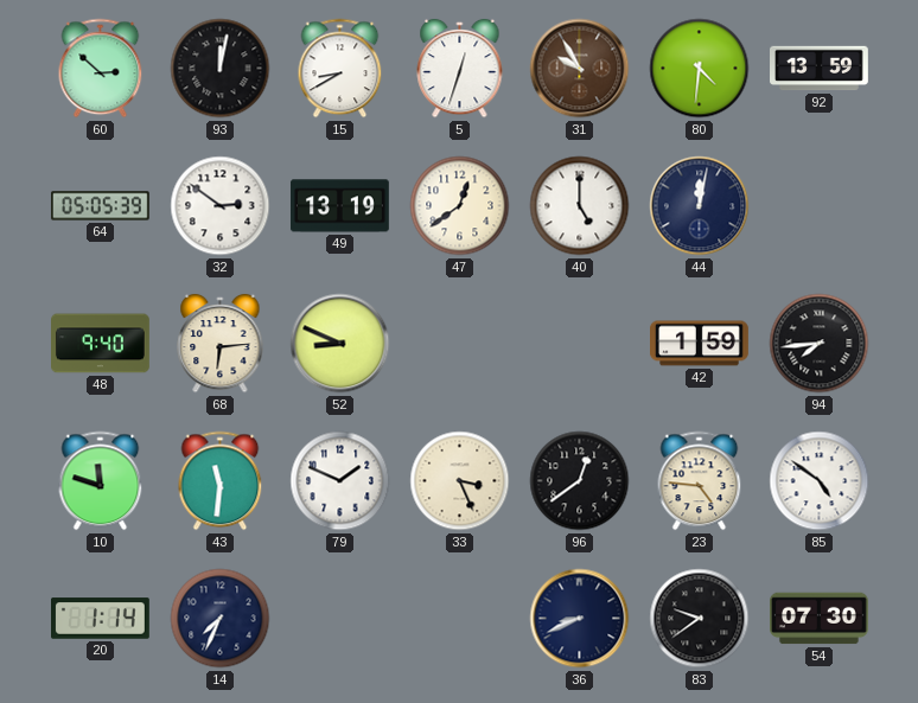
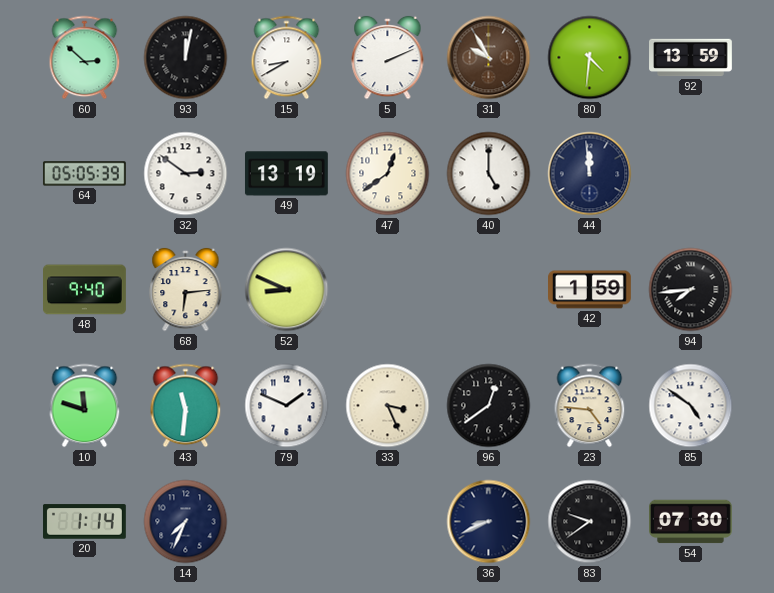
5: 12:33 -> 2:11
44: 12:02 -> 11:59
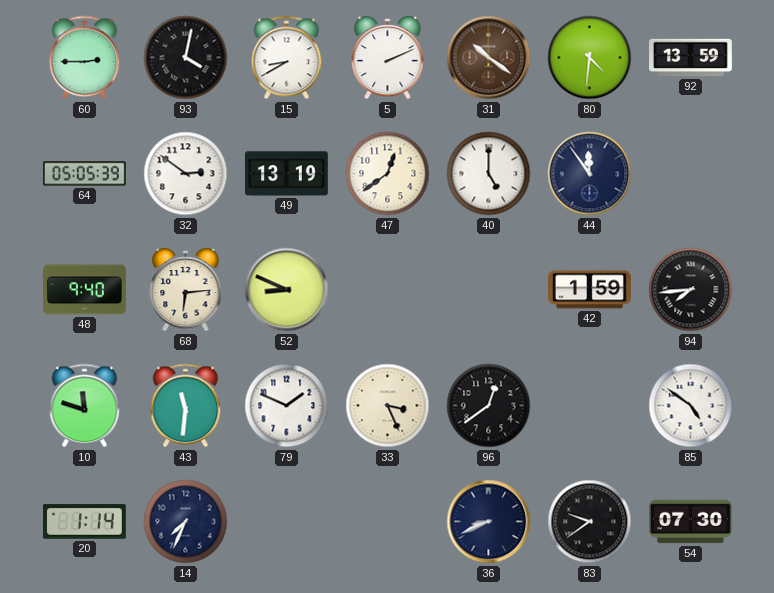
60: 2:52 -> 2:45
93: 12:02 -> 4:02
31: 9:55 -> 10:21
44: 11:59 -> 11:54
23: 4:46 -> none
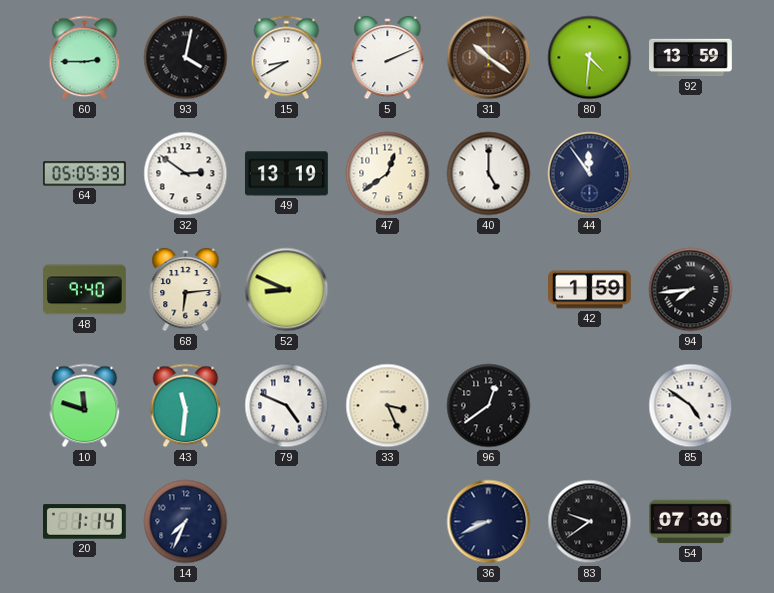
79: 1:49 -> 4:49
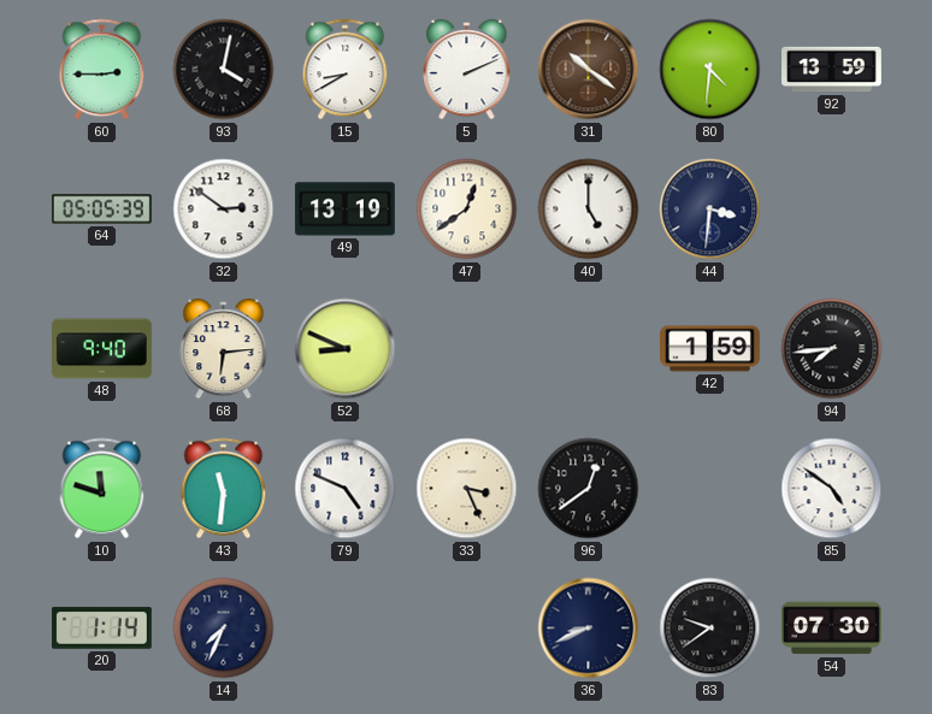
44: 11:54 -> 3:31
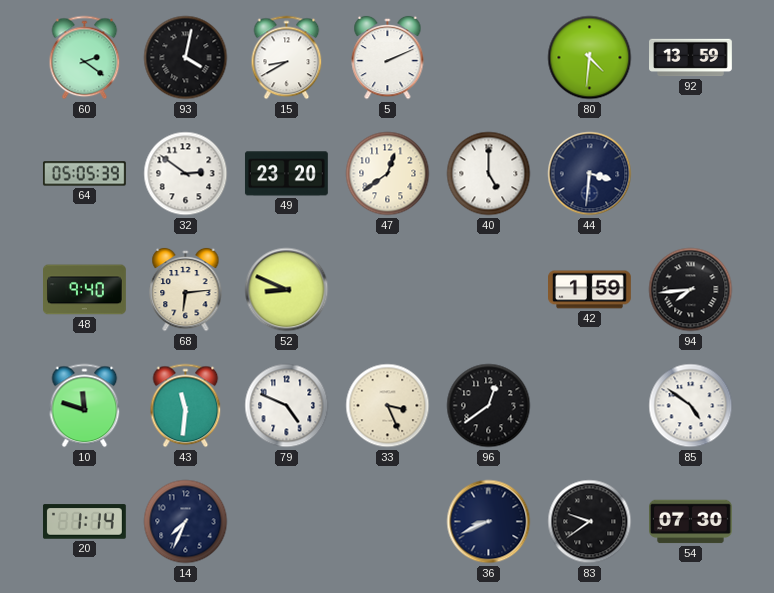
60: 2:45 -> 2:21
31: 10:21 -> none
49: 13:19 -> 23:20
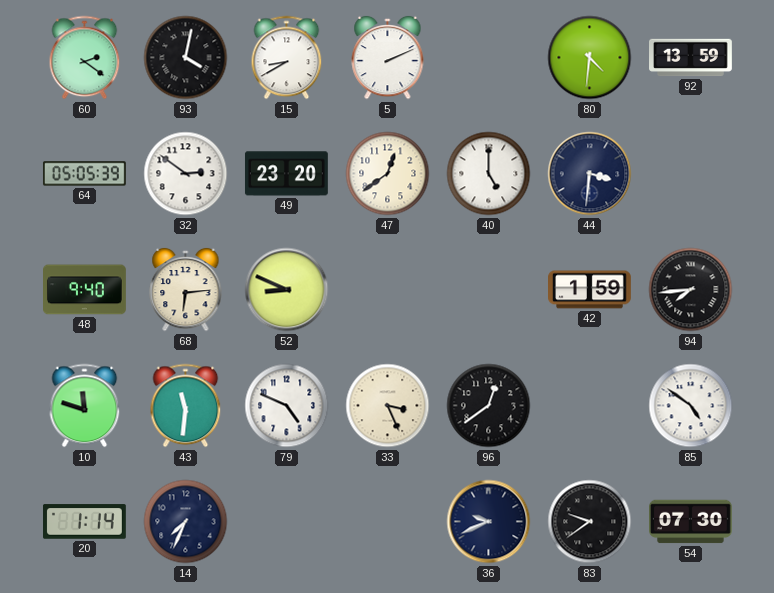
36: 8:41 -> 9:41
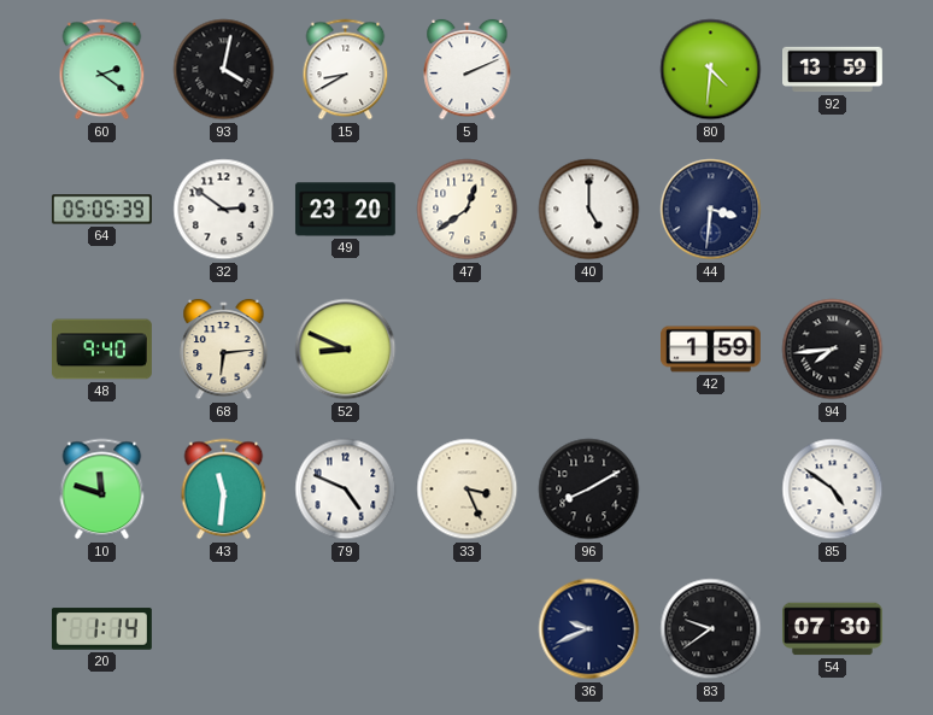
96: 12:39 -> 8:10
14: 7:34 -> none
